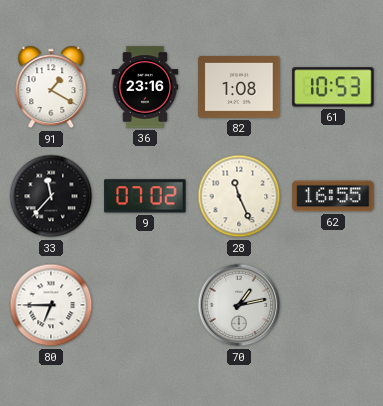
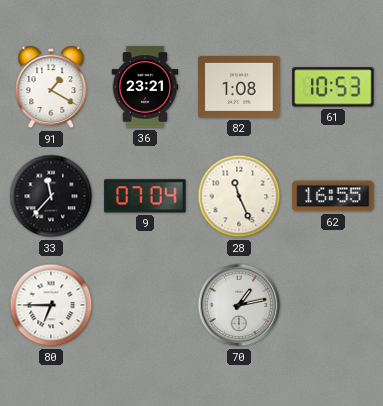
36: 23:16 -> 23:21
9: 07:02 -> 07:04
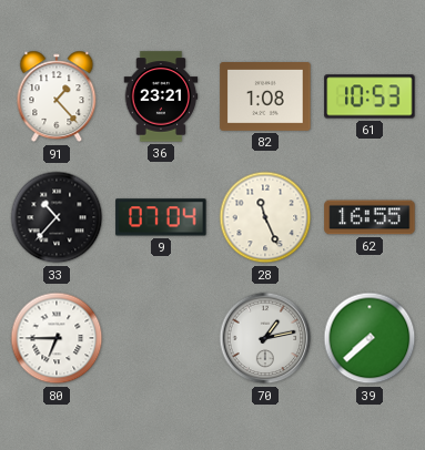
91: 1:20 -> 1:23
33: 11:37 -> 10:37
39: none -> 7:38
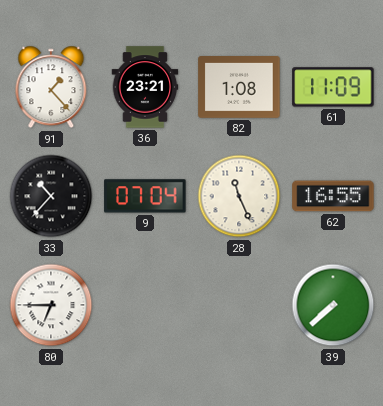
61: 10:53 -> 11:09
70: 1:13 -> none
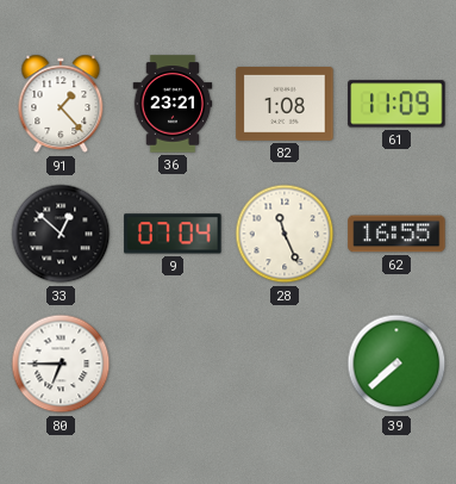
33: 10:37 -> 12:52
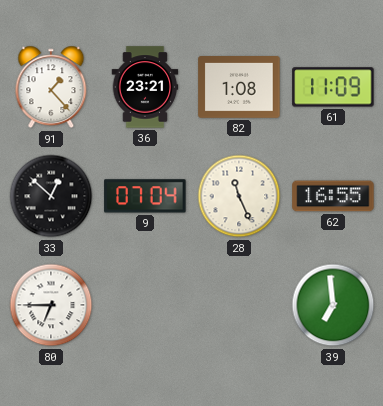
39: 7:38 -> 6:59
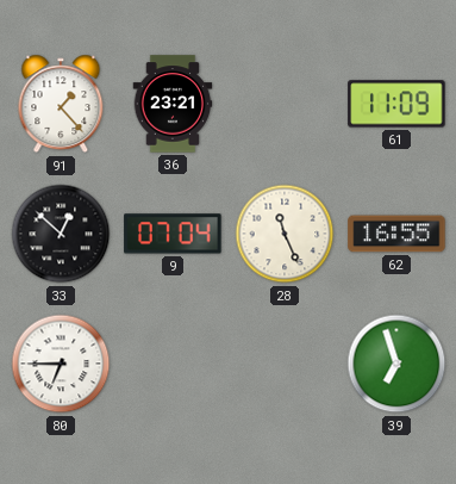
82: 1:08 -> none
39: 6:59 -> 6:57
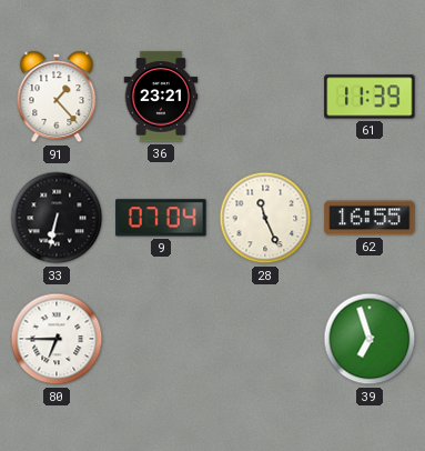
61: 11:09 -> 11:39
33: 12:52 -> 6:32
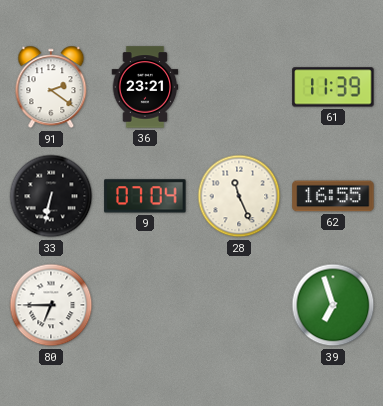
91: 1:23 -> 2:21
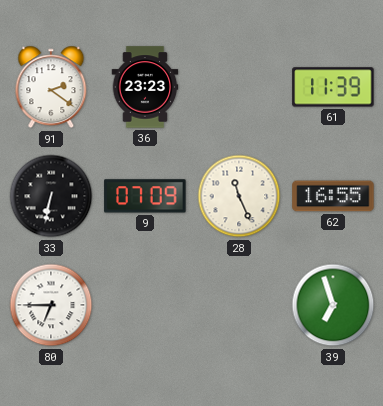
36: 23:21 -> 23:23
9: 07:04 -> 07:09
